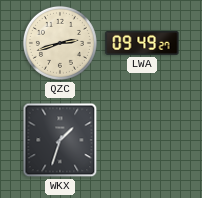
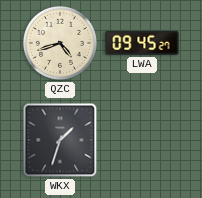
QZC: 2:42 -> 4:42
LWA: 09:49 -> 09:45
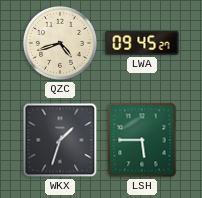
LSH: none -> 5:45
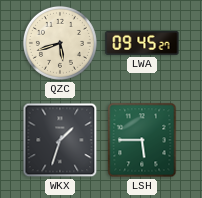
QZC: 4:42 -> 5:42
